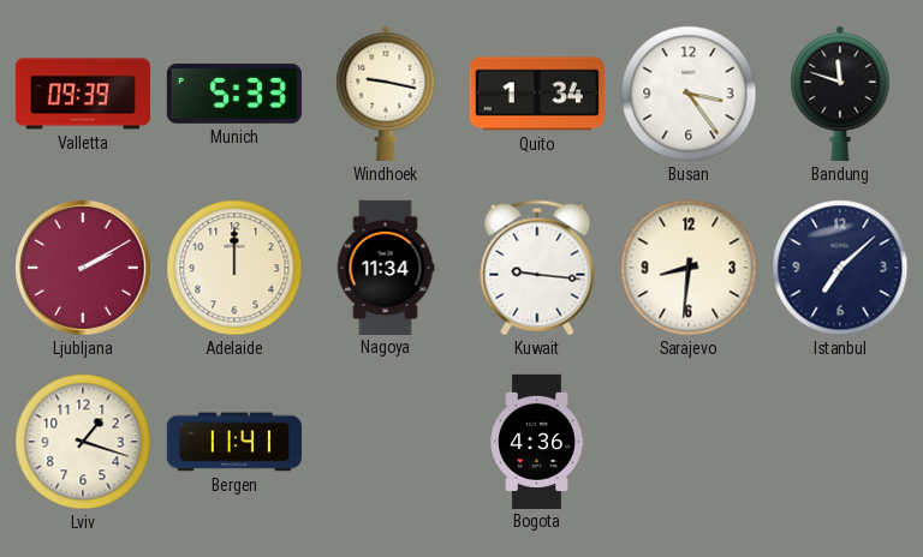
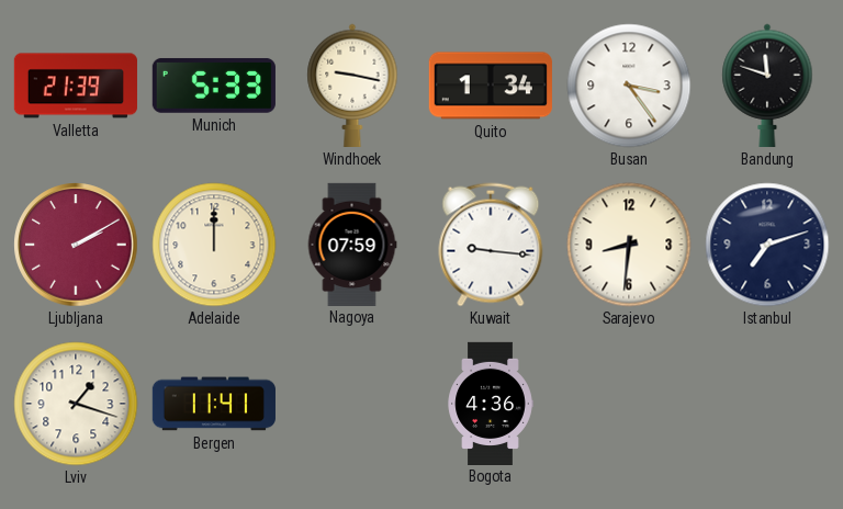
Valletta: 09:39 -> 21:39
Nagoya: 11:34 -> 07:59
Istanbul: 7:08 -> 7:12
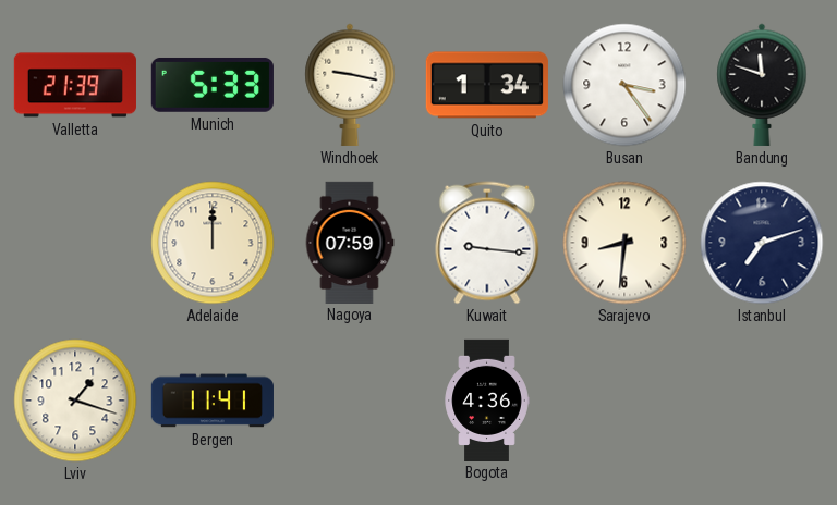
Ljubljana: 2:10 -> none
